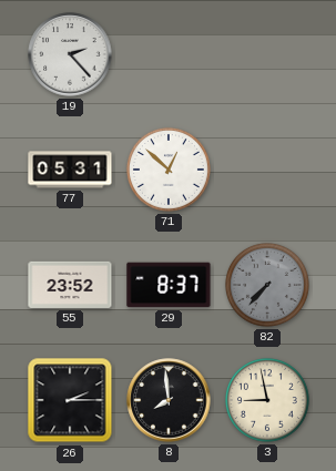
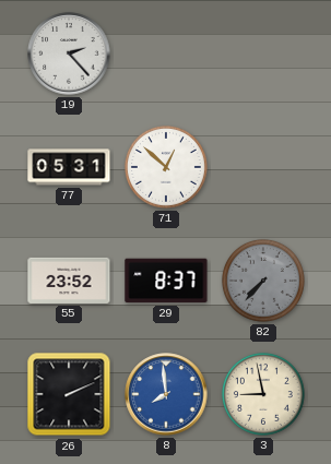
26: 2:15 -> 2:11
8 dial: black -> blue
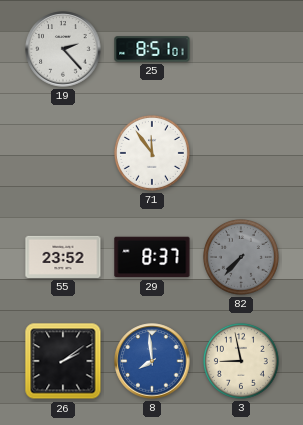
25: none -> 8:51
77: 05:31 -> none
71: 12:52 -> 11:54
26: 2:11 -> 2:09
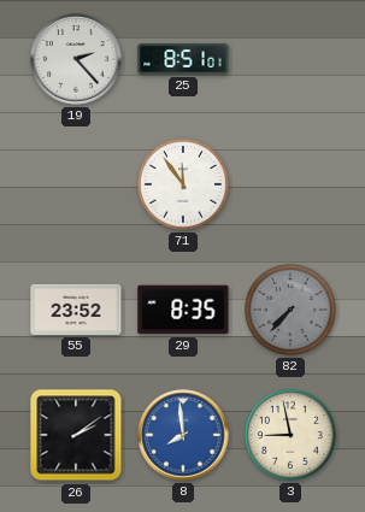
29: 8:37 -> 8:35
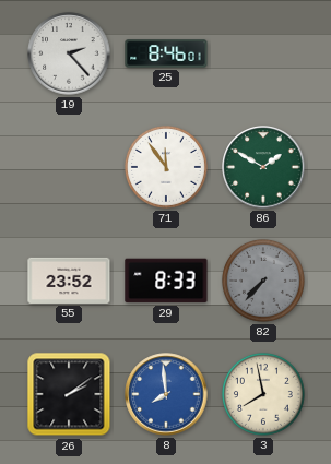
25: 8:51 -> 8:46
86: none -> 1:50
29: 8:35 -> 8:33
3: 8:58 -> 7:58
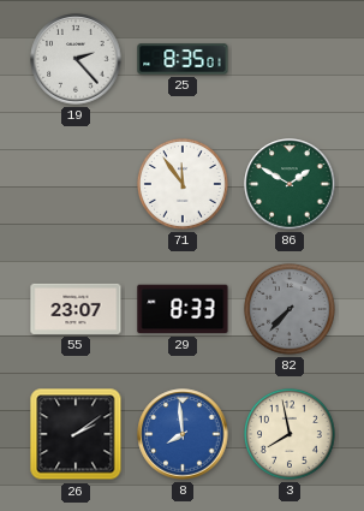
25: 8:46 -> 8:35
55: 23:52 -> 23:07
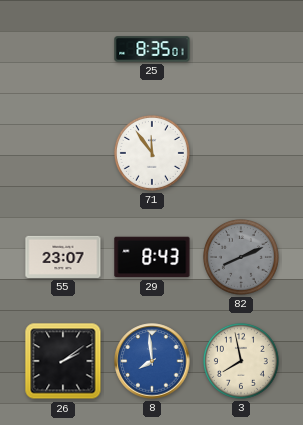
19: 2:23 -> none
86: 1:50 -> none
29: 8:33 -> 8:43
82: 7:37 -> 8:11
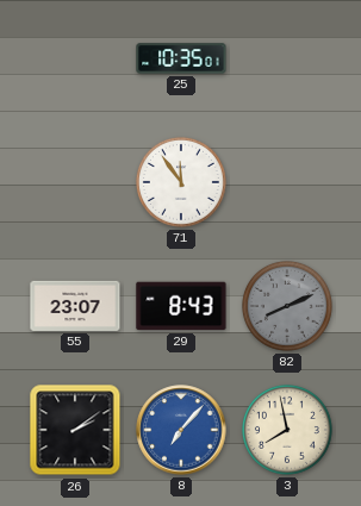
25: 8:35 -> 10:35
8: 7:59 -> 7:07
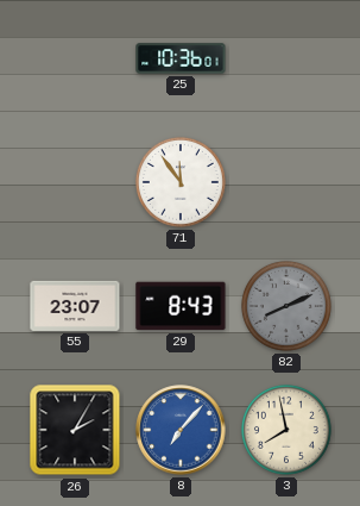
25: 10:35 -> 10:36
26: 2:09 -> 2:05
